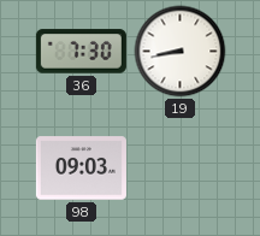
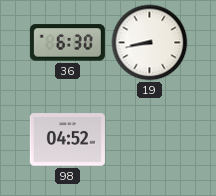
36: 7:30 -> 6:30
98: 09:03 -> 04:52
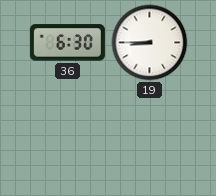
19: 8:43 -> 8:45
98: 04:52 -> none
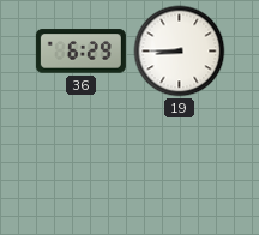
36: 6:30 -> 6:29
